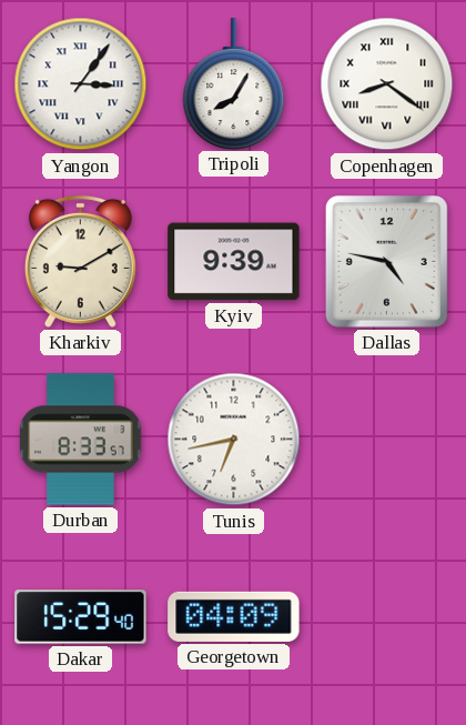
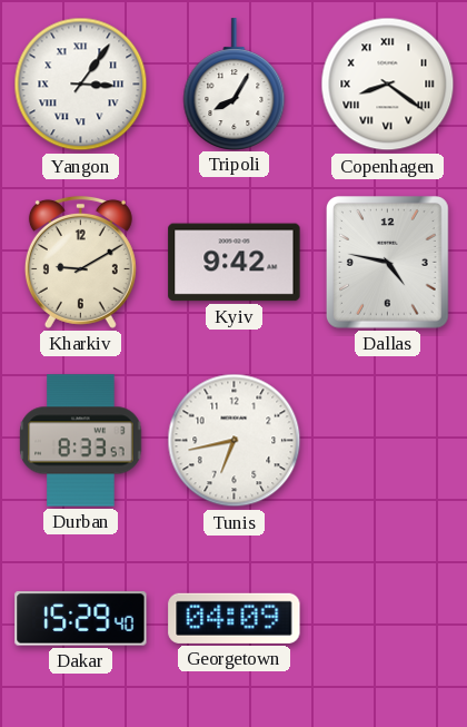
Kyiv: 9:39 -> 9:42
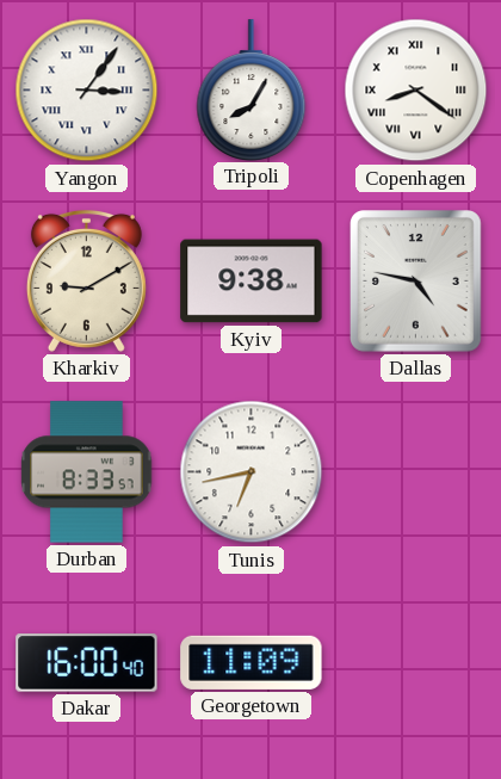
Kyiv: 9:42 -> 9:38
Dakar: 15:29 -> 16:00
Georgetown: 04:09 -> 11:09
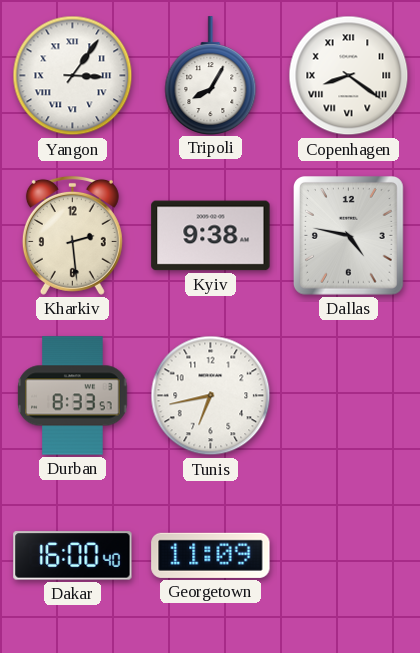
Kharkiv: 9:10 -> 2:29
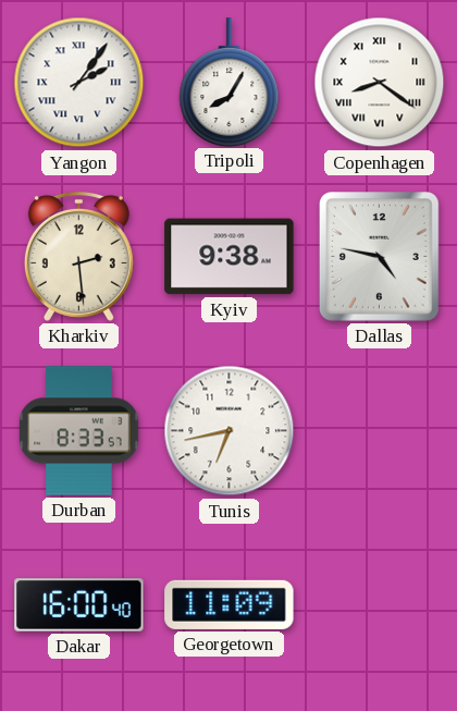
Yangon: 3:06 -> 2:06
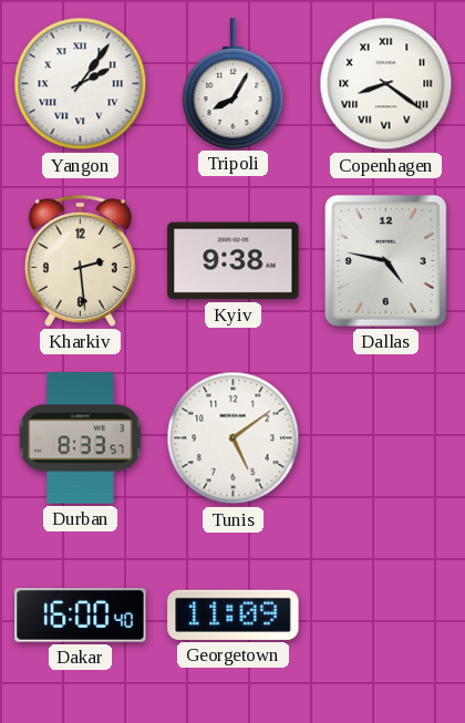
Tunis: 6:43 -> 5:09
